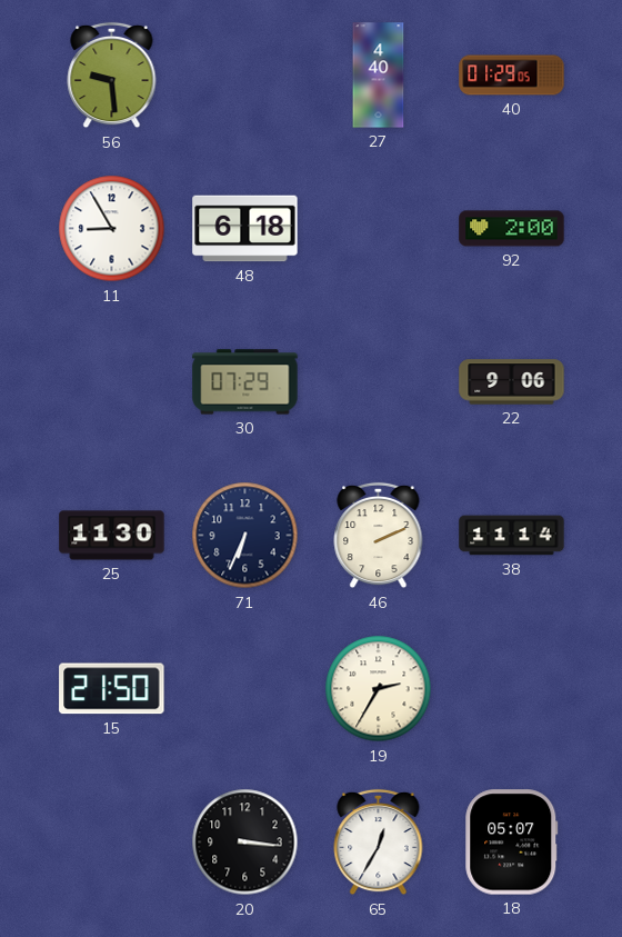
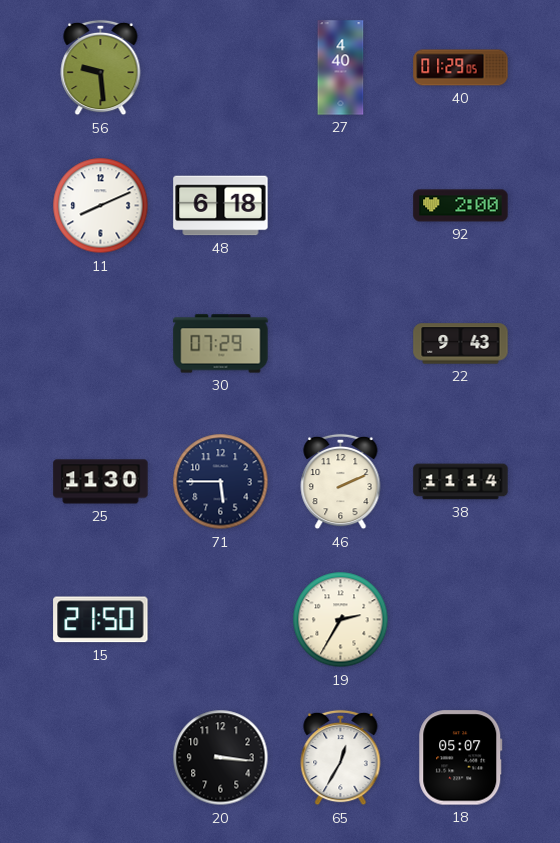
11: 8:55 -> 8:11
22: 9:06 -> 9:43
71: 6:34 -> 5:45
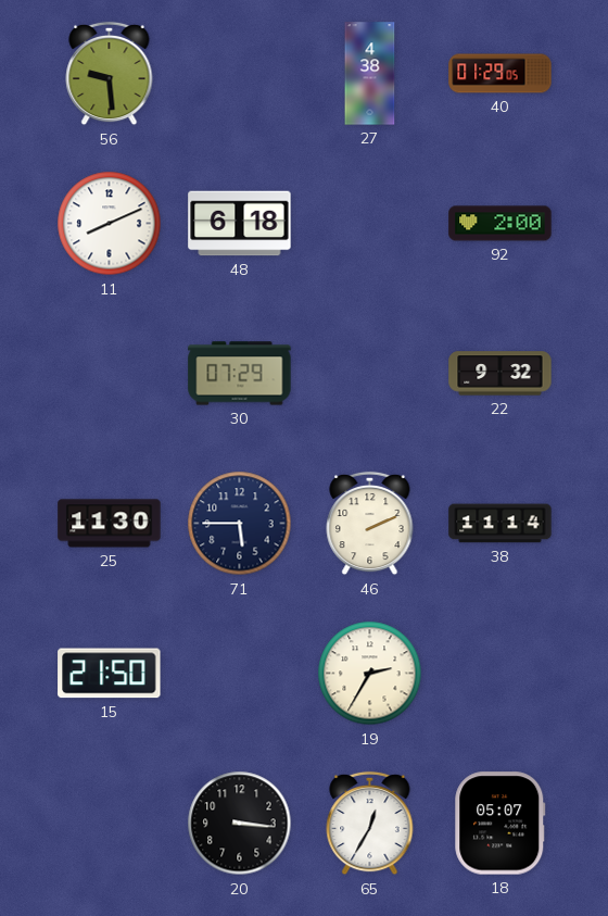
27: 4:40 -> 4:38
22: 9:43 -> 9:32
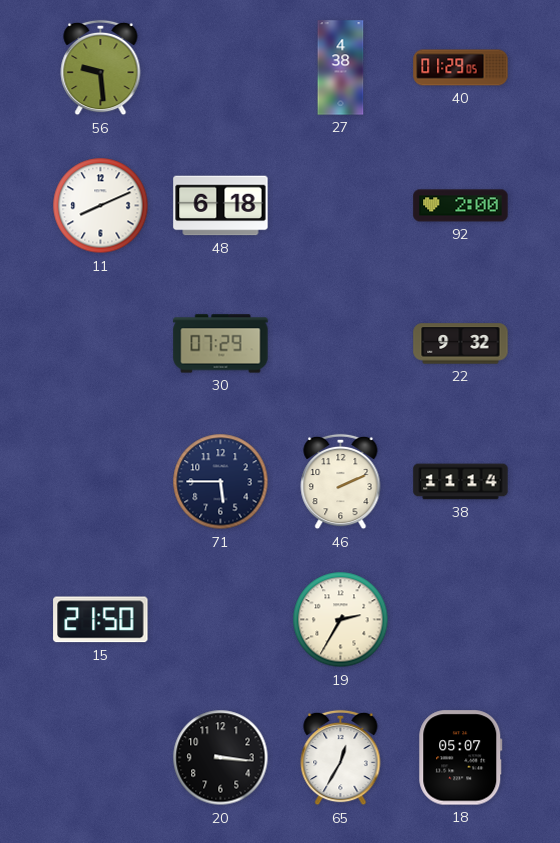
25: 11:30 -> none
